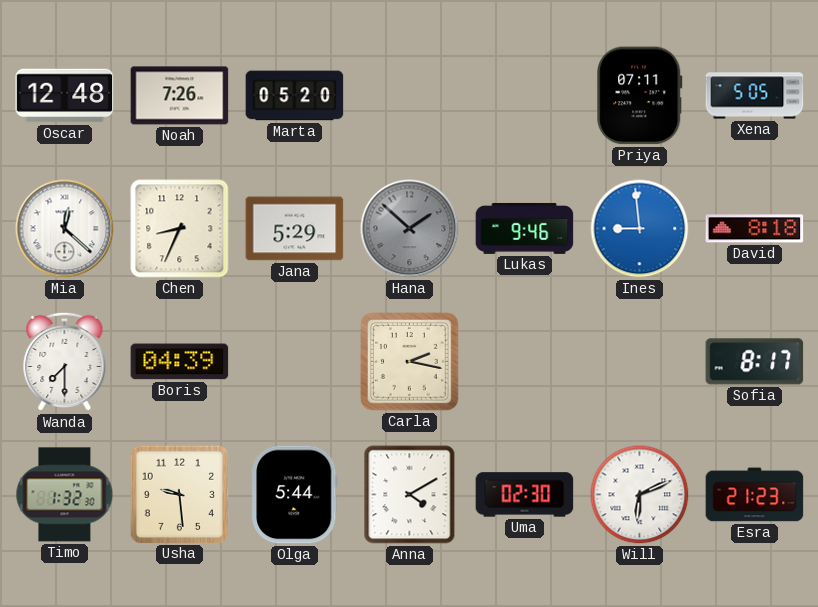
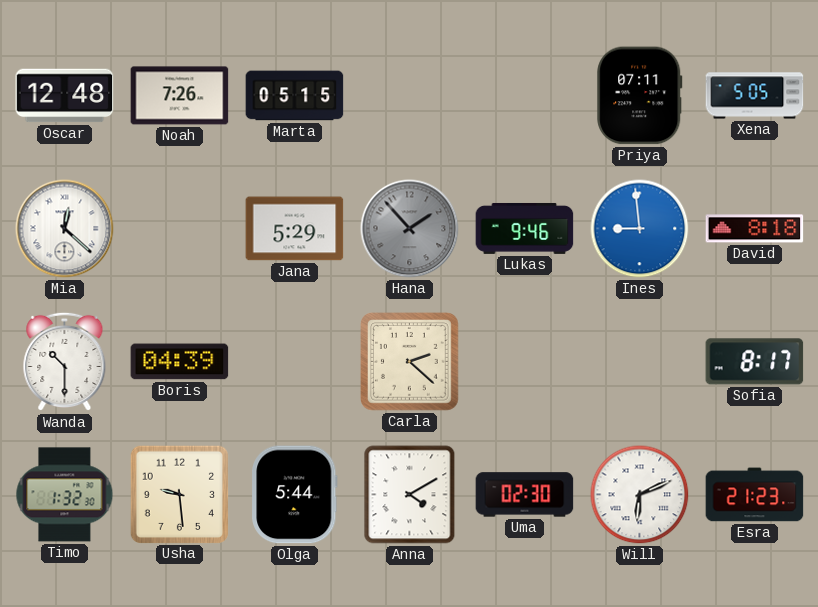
Marta: 05:20 -> 05:15
Chen: 8:34 -> none
Hana: 1:52 -> 1:53
Wanda: 7:30 -> 10:30
Carla: 2:17 -> 2:22
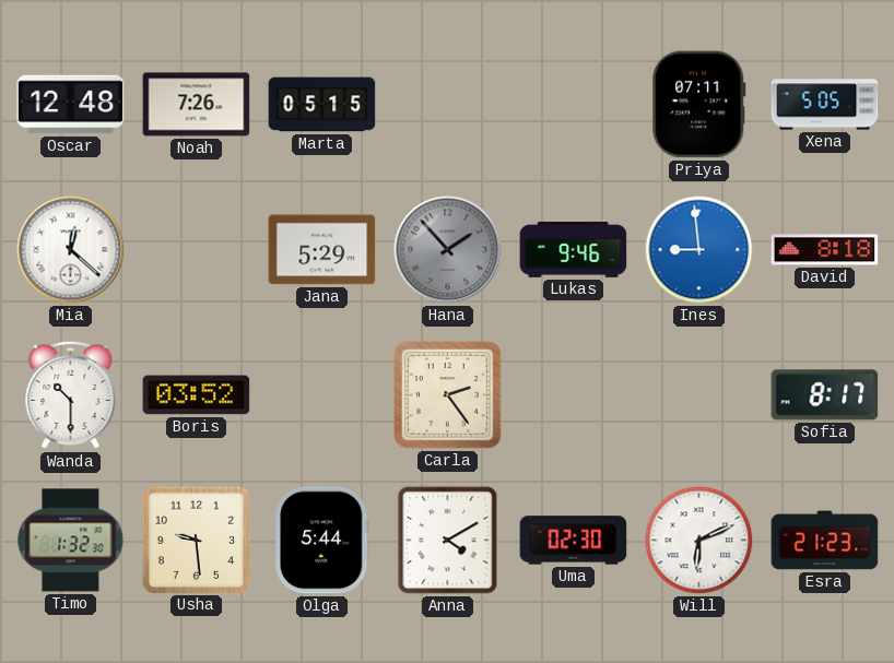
Boris: 04:39 -> 03:52
Carla: 2:22 -> 2:24
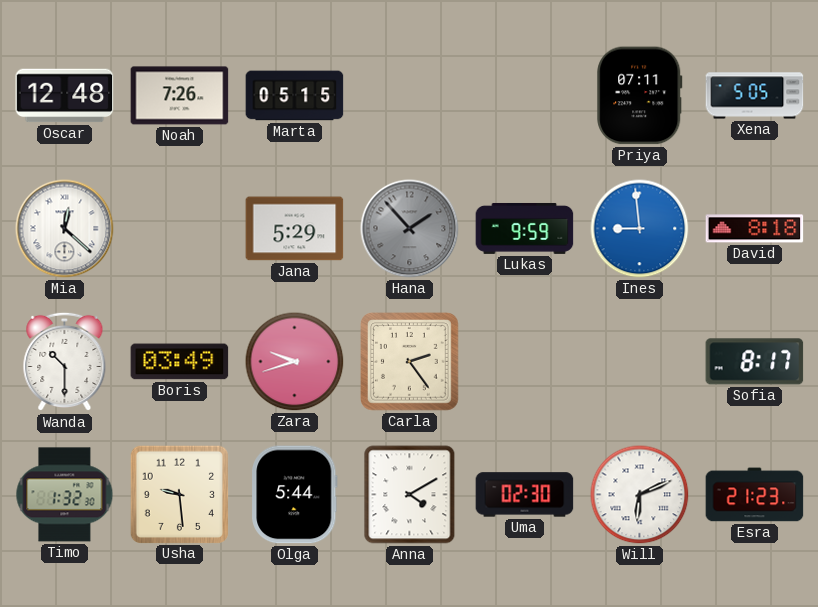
Lukas: 9:46 -> 9:59
Boris: 03:52 -> 03:49
Zara: none -> 9:42
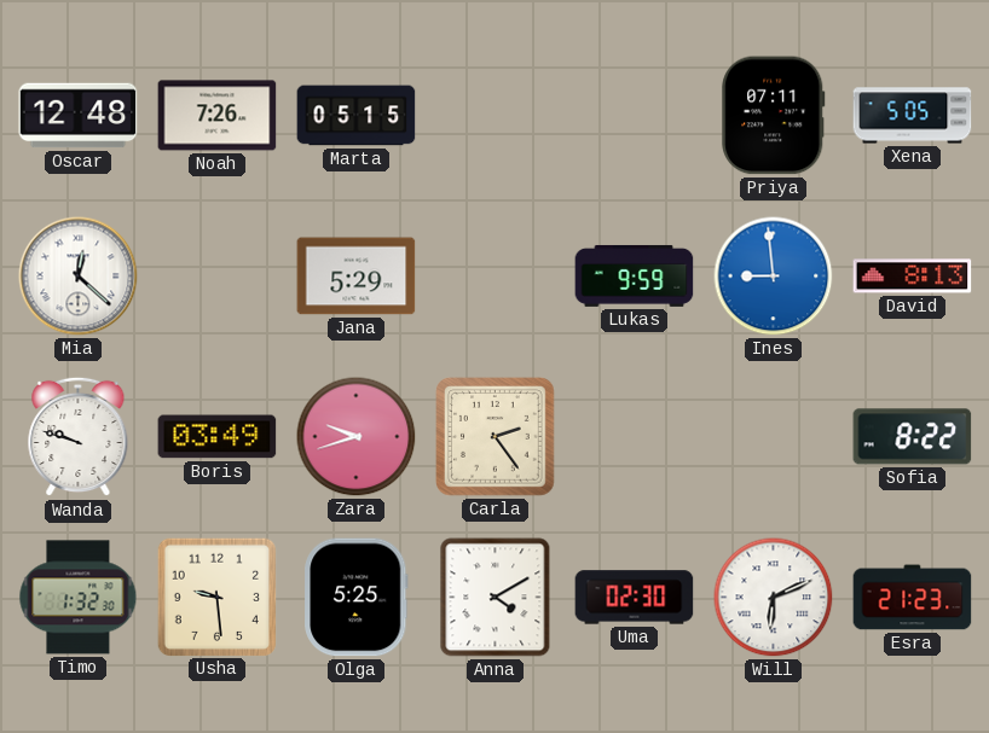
Hana: 1:53 -> none
David: 8:18 -> 8:13
Wanda: 10:30 -> 9:48
Sofia: 8:17 -> 8:22
Olga: 5:44 -> 5:25
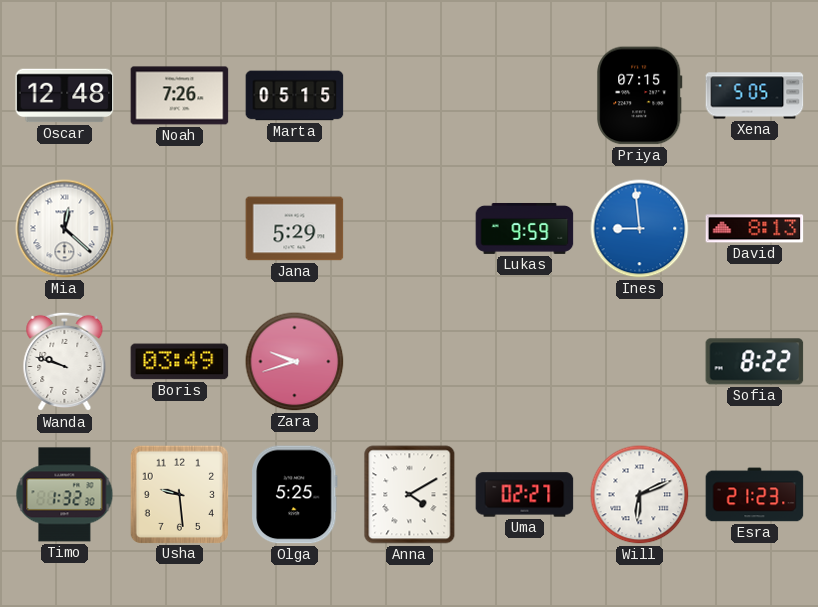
Priya: 07:11 -> 07:15
Carla: 2:24 -> none
Uma: 02:30 -> 02:27
